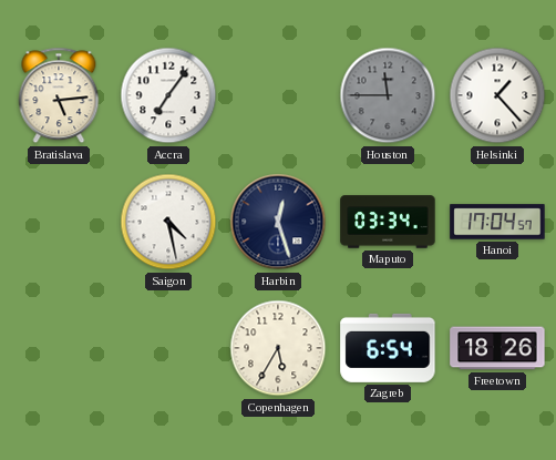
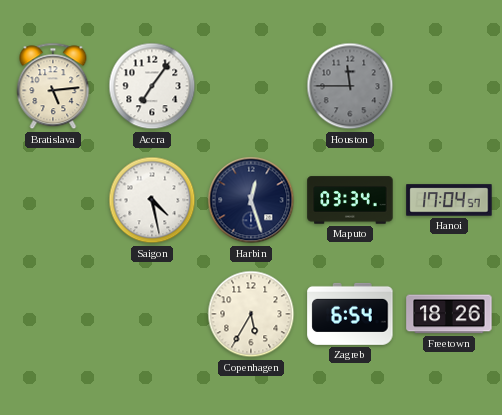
Helsinki: 1:23 -> none
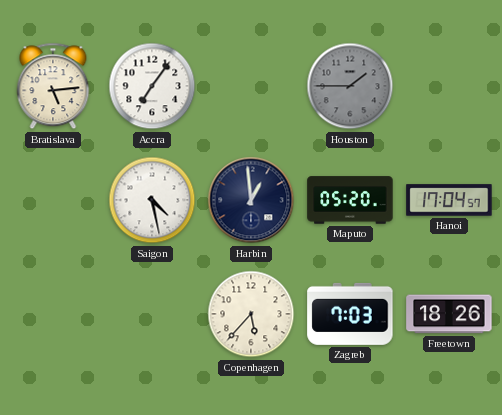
Houston: 11:45 -> 1:45
Harbin: 12:27 -> 12:59
Maputo: 03:34 -> 05:20
Copenhagen: 5:35 -> 5:37
Zagreb: 6:54 -> 7:03
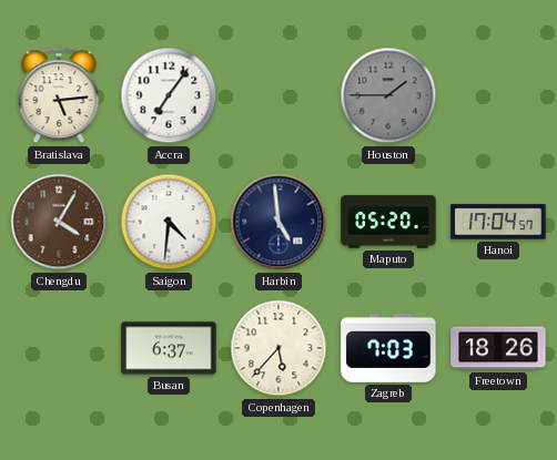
Chengdu: none -> 4:05
Saigon: 4:28 -> 4:31
Harbin: 12:59 -> 4:59
Busan: none -> 6:37
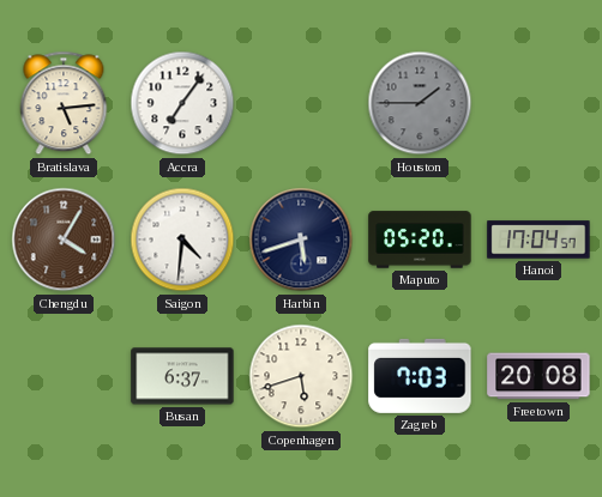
Harbin: 4:59 -> 5:42
Copenhagen: 5:37 -> 5:42
Freetown: 18:26 -> 20:08
